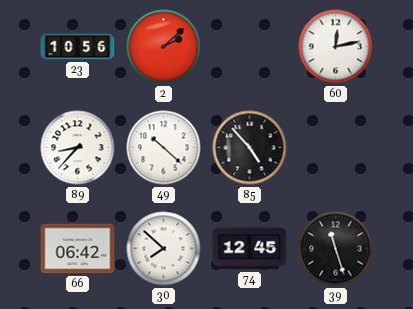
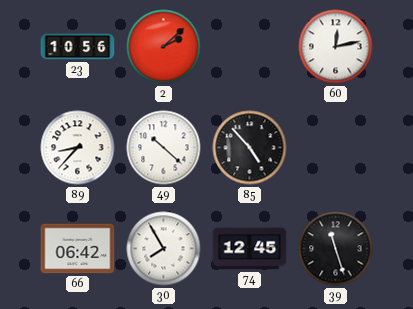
30: 7:52 -> 7:55
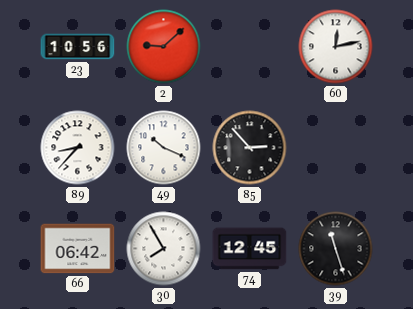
2: 2:08 -> 9:08
49: 10:22 -> 10:19
85: 4:53 -> 2:53
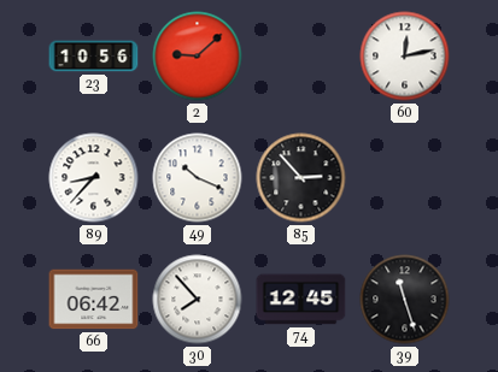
30: 7:55 -> 7:53
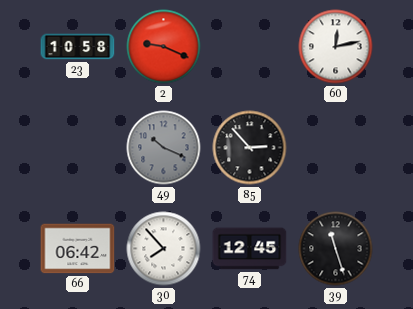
23: 10:56 -> 10:58
2: 9:08 -> 9:19
89: 8:37 -> none
49 dial: white -> grey
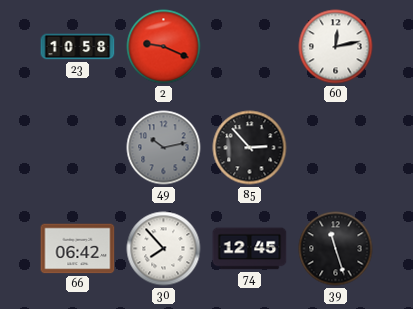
49: 10:19 -> 10:13
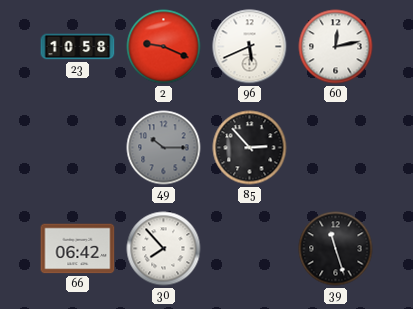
96: none -> 5:41
49: 10:13 -> 10:15
74: 12:45 -> none
